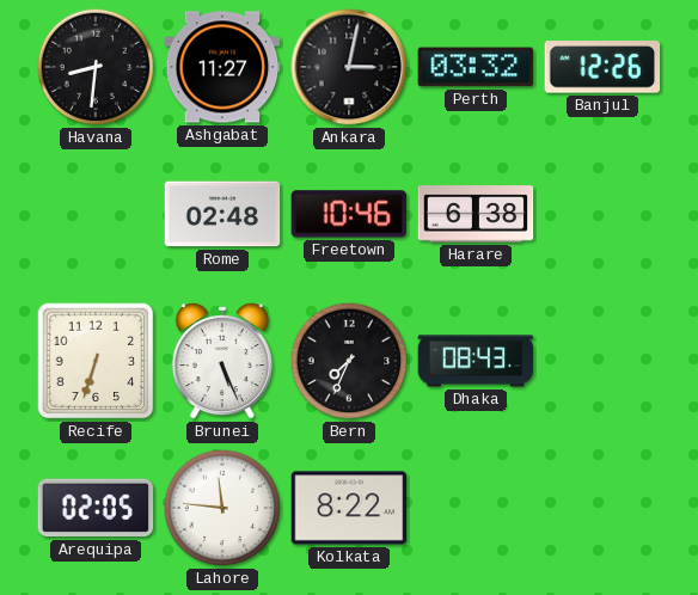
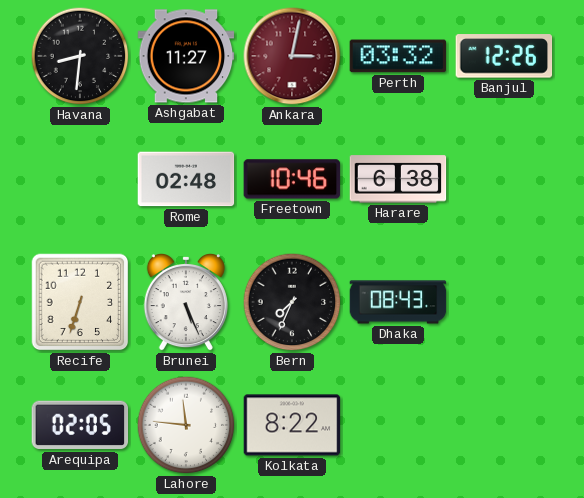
Ankara dial: black -> burgundy
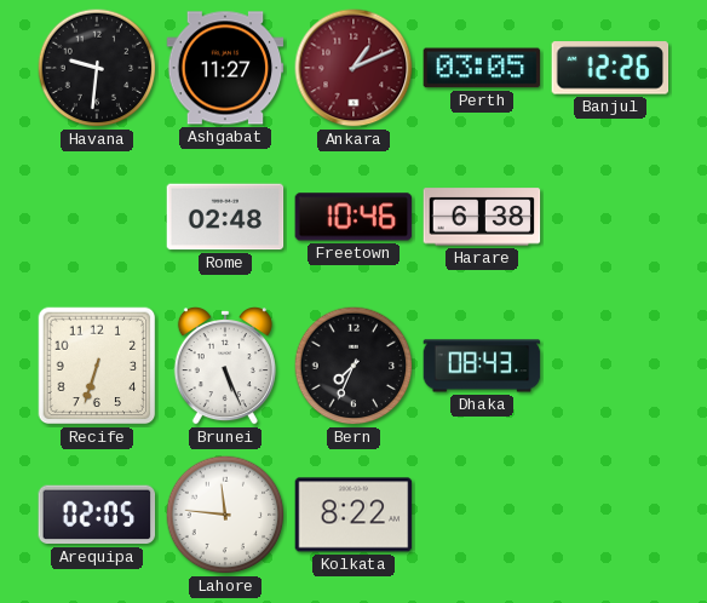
Havana: 8:31 -> 9:31
Ankara: 3:02 -> 1:11
Perth: 03:32 -> 03:05
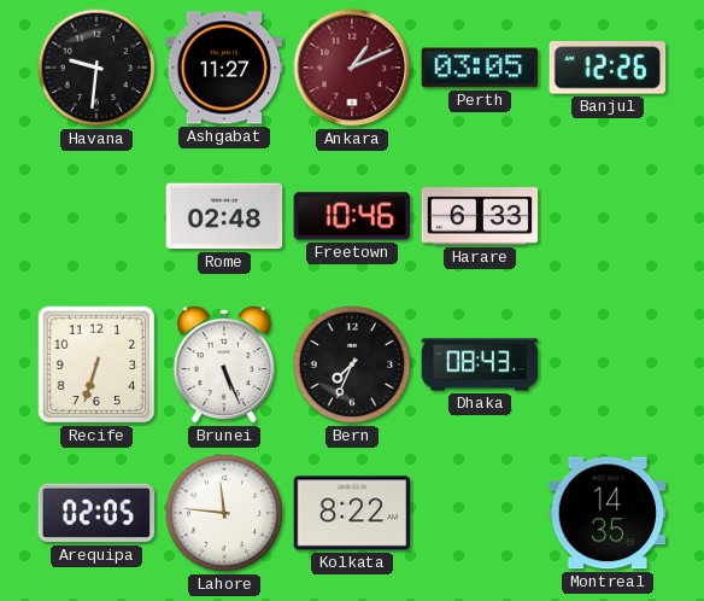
Harare: 6:38 -> 6:33
Montreal: none -> 14:35
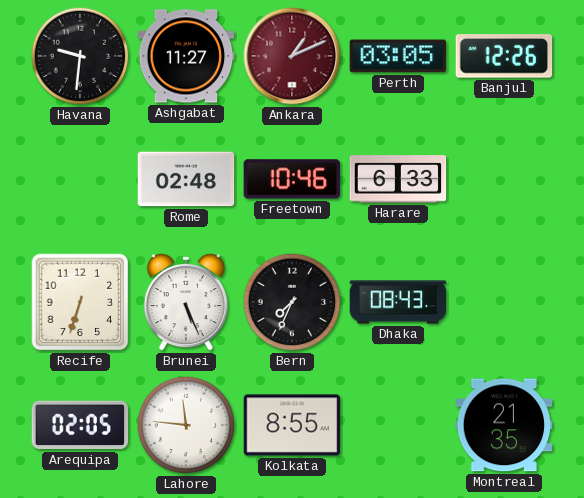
Kolkata: 8:22 -> 8:55
Montreal: 14:35 -> 21:35
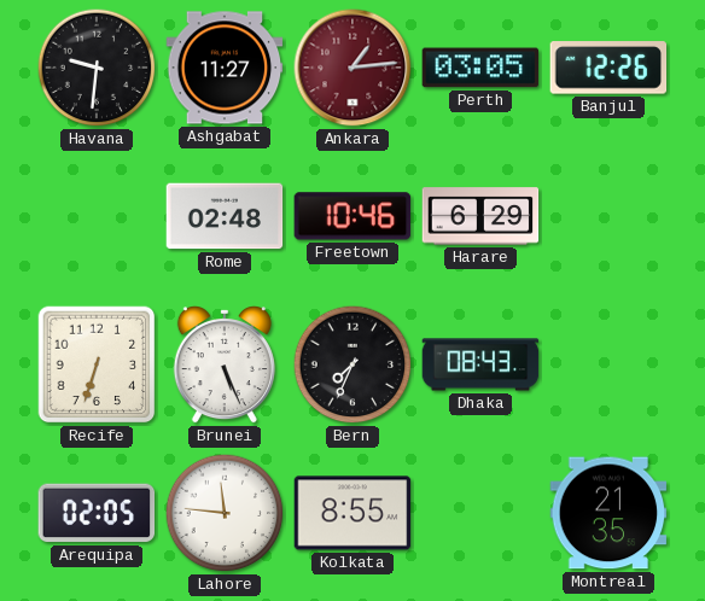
Ankara: 1:11 -> 1:14
Harare: 6:33 -> 6:29
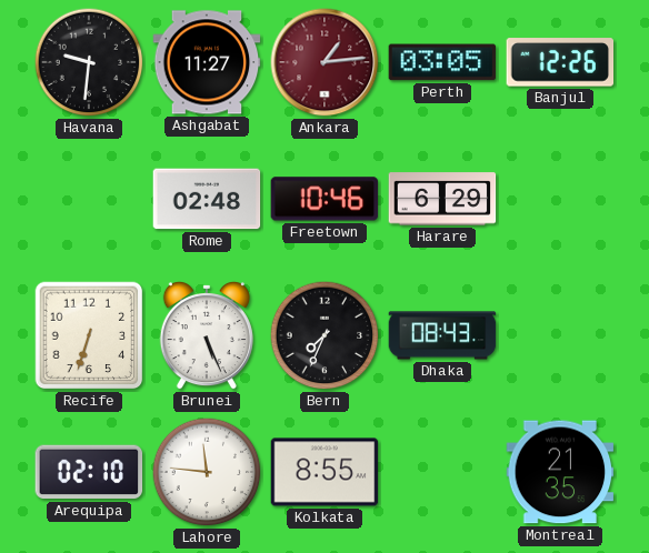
Arequipa: 02:05 -> 02:10
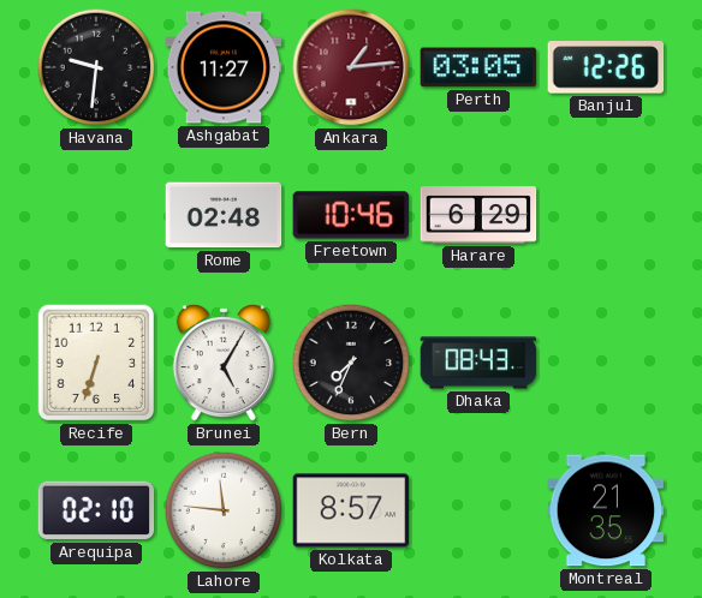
Brunei: 5:26 -> 5:05
Kolkata: 8:55 -> 8:57
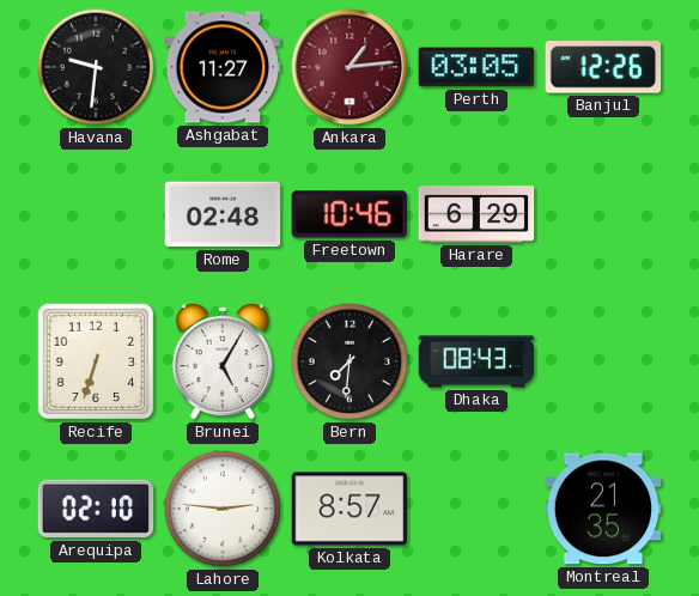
Bern: 7:34 -> 7:31
Lahore: 11:46 -> 2:46
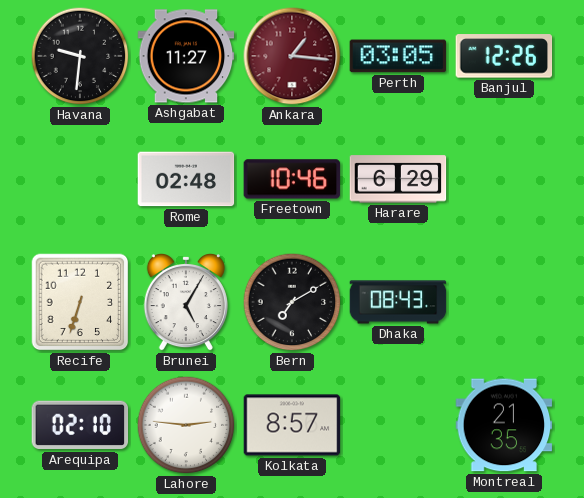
Ankara: 1:14 -> 1:16
Bern: 7:31 -> 7:10
